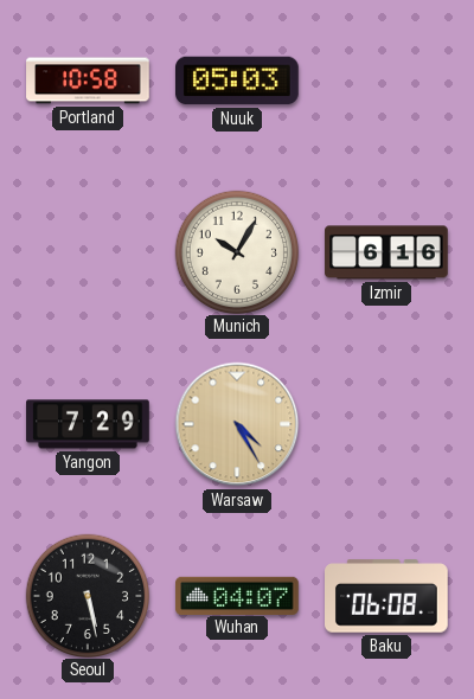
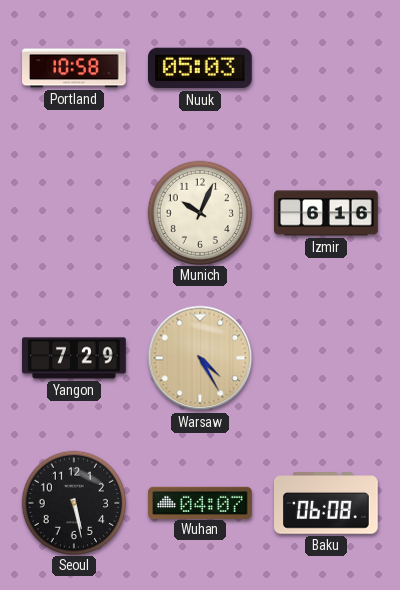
Munich: 10:05 -> 10:04
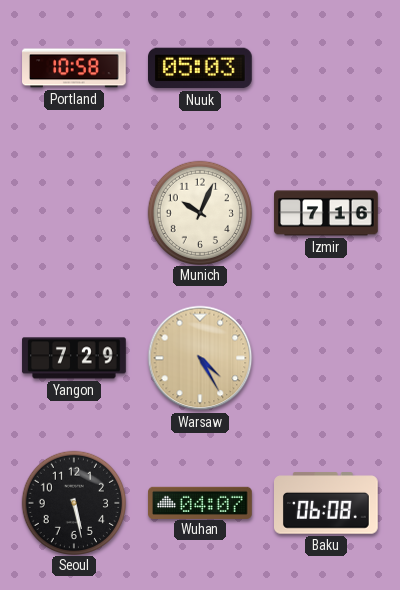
Izmir: 6:16 -> 7:16
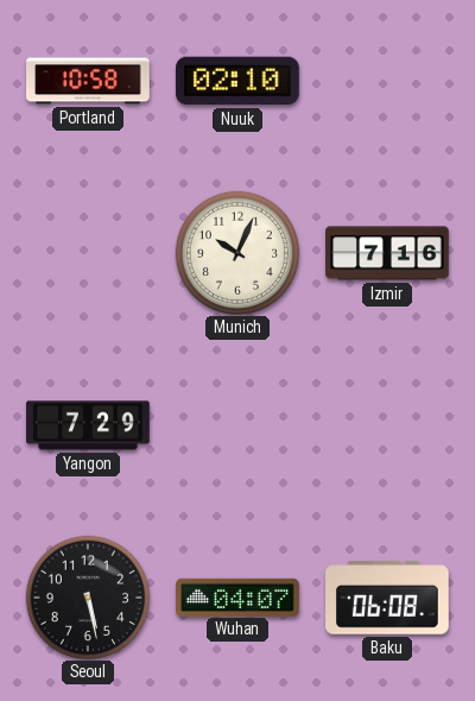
Nuuk: 05:03 -> 02:10
Warsaw: 4:25 -> none
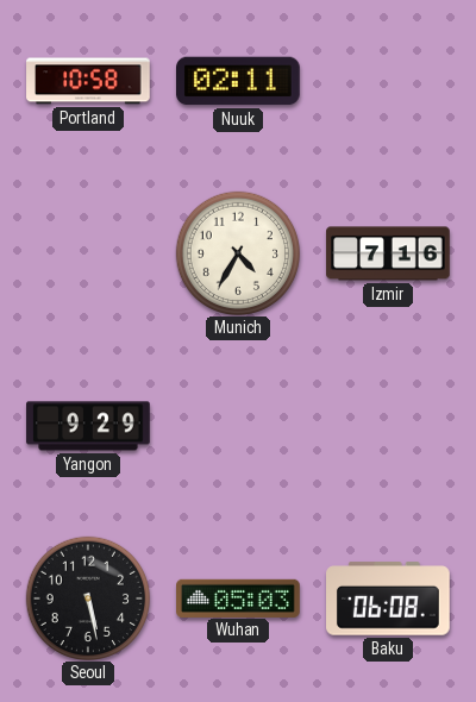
Nuuk: 02:10 -> 02:11
Munich: 10:04 -> 4:35
Yangon: 7:29 -> 9:29
Wuhan: 04:07 -> 05:03
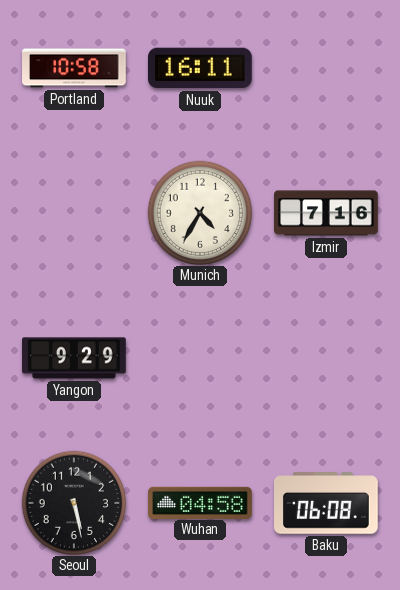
Nuuk: 02:11 -> 16:11
Wuhan: 05:03 -> 04:58
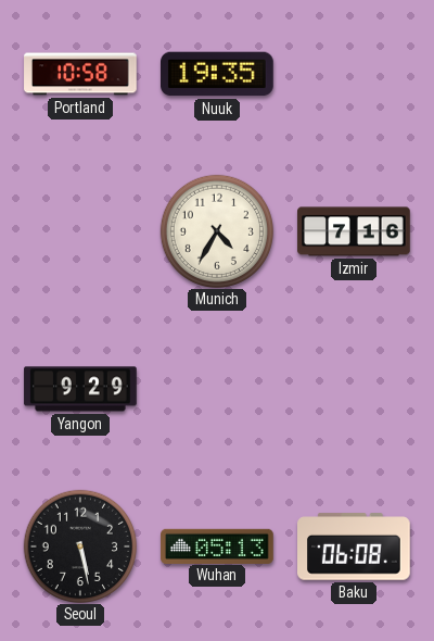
Nuuk: 16:11 -> 19:35
Wuhan: 04:58 -> 05:13
